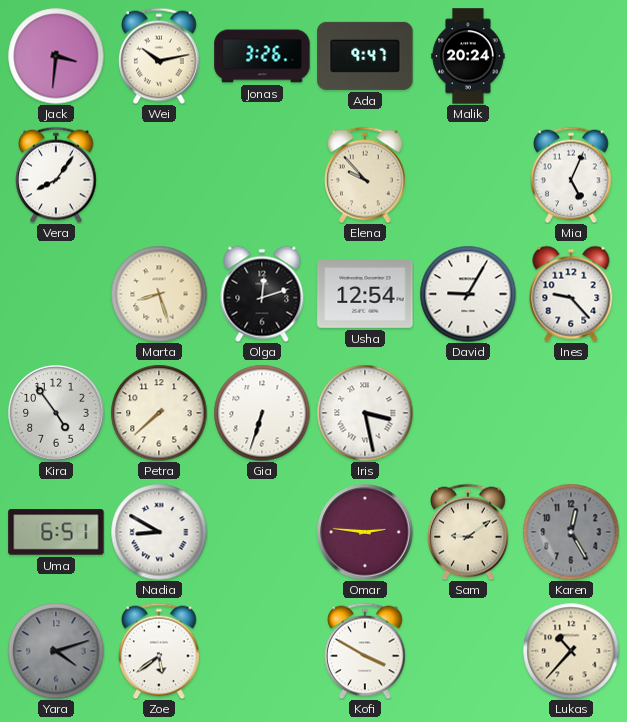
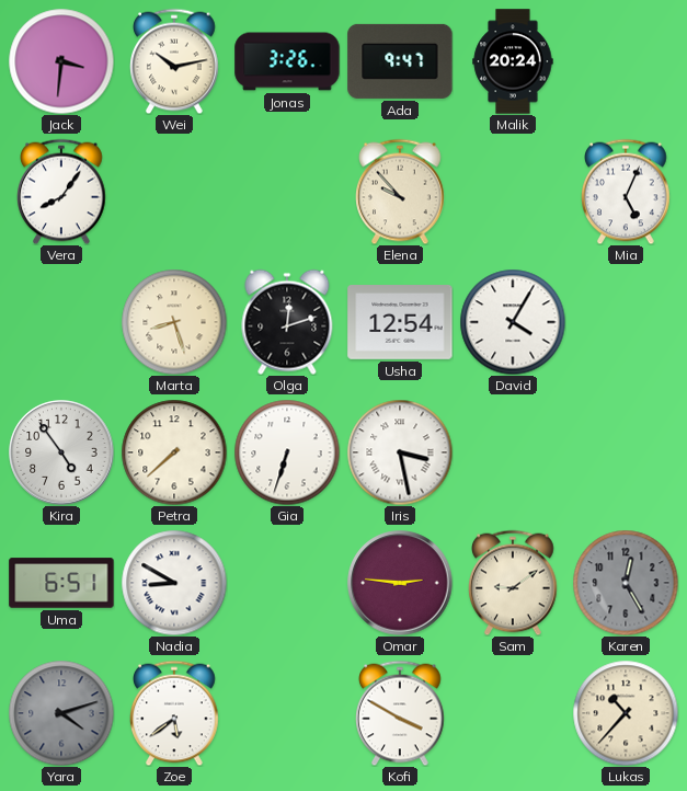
David: 9:05 -> 4:05
Ines: 9:23 -> none
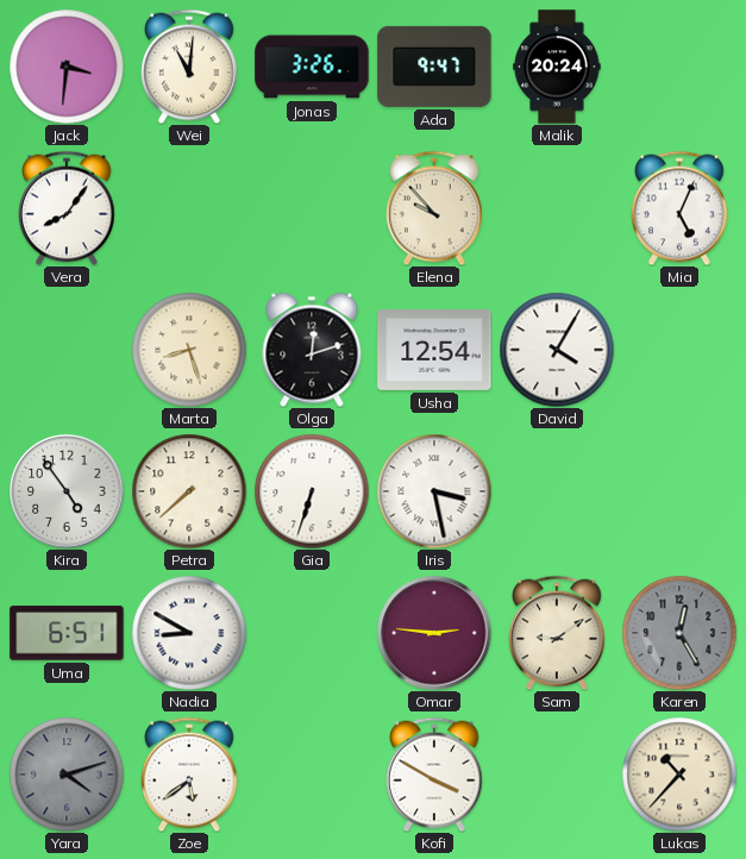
Wei: 10:13 -> 11:01
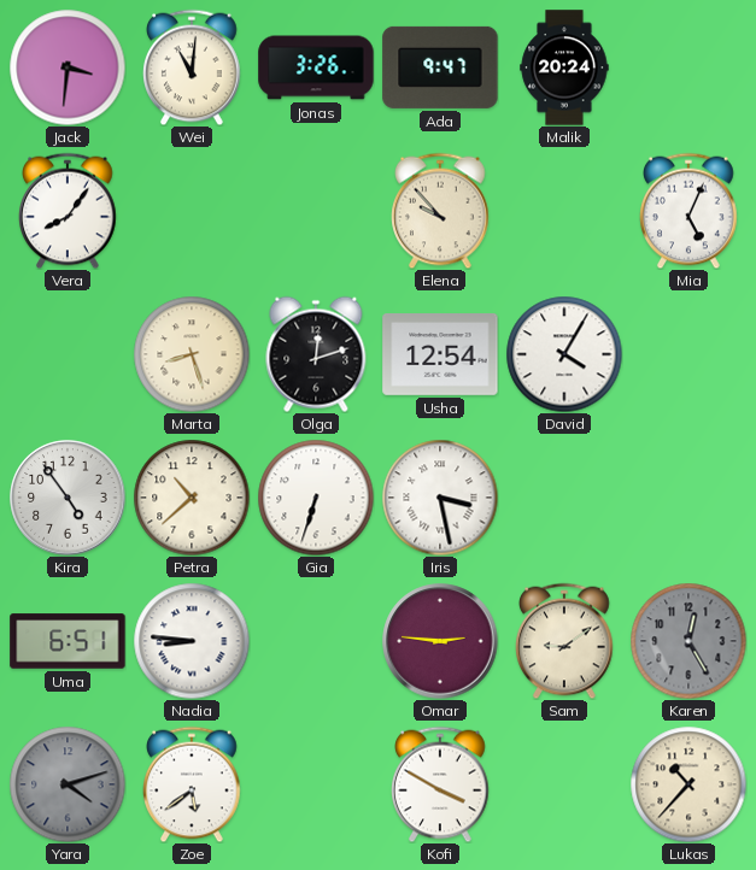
Petra: 7:38 -> 10:38
Nadia: 8:50 -> 8:46
